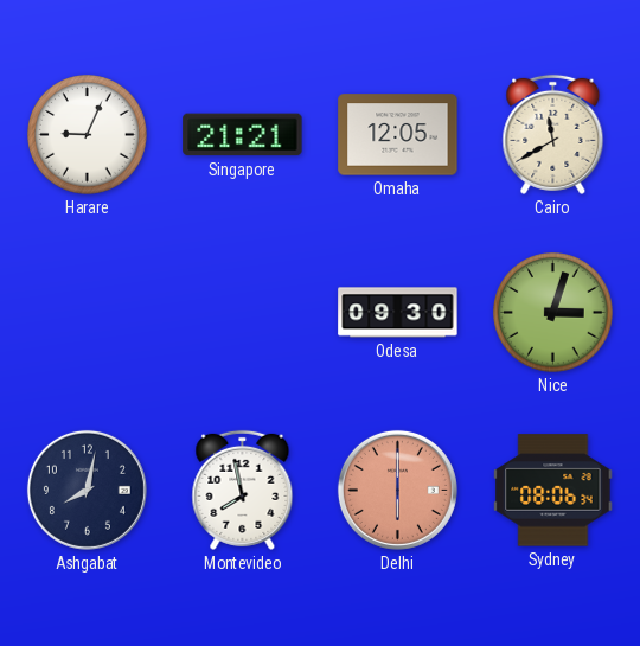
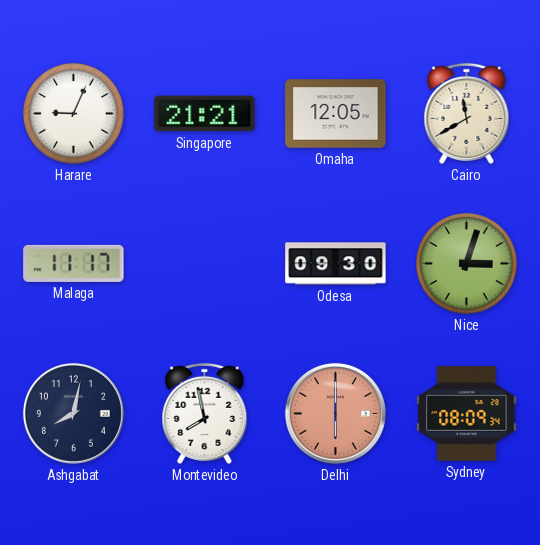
Malaga: none -> 11:17
Sydney: 08:06 -> 08:09
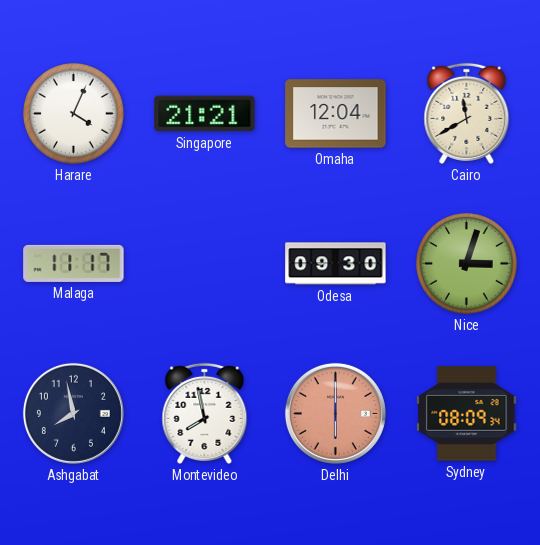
Harare: 9:04 -> 4:04
Omaha: 12:05 -> 12:04
Ashgabat: 8:02 -> 7:58
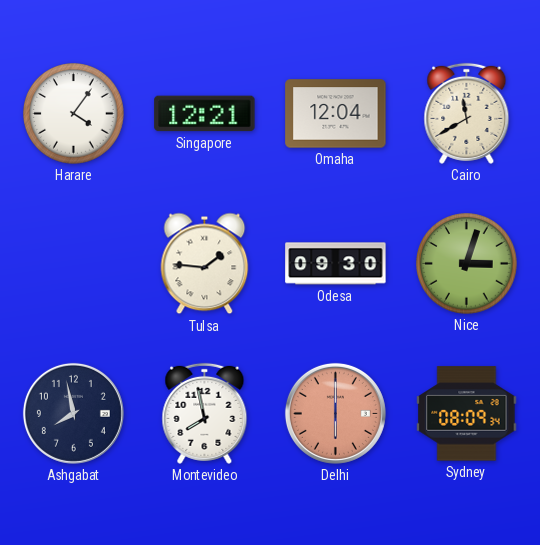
Harare: 4:04 -> 4:06
Singapore: 21:21 -> 12:21
Malaga: 11:17 -> none
Tulsa: none -> 1:46
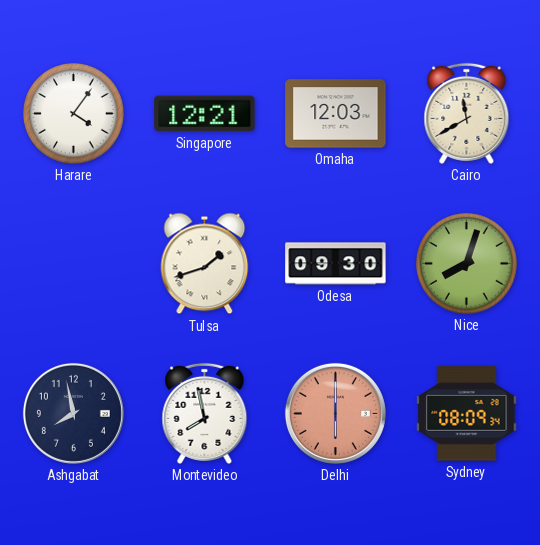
Omaha: 12:04 -> 12:03
Tulsa: 1:46 -> 1:42
Nice: 3:03 -> 8:03
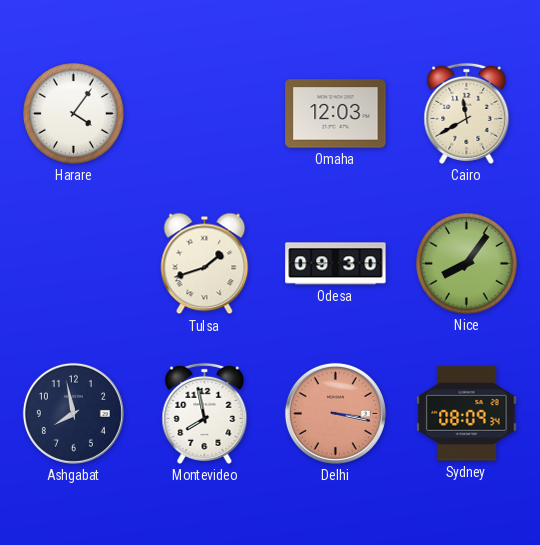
Singapore: 12:21 -> none
Nice: 8:03 -> 8:06
Delhi: 6:00 -> 3:17
